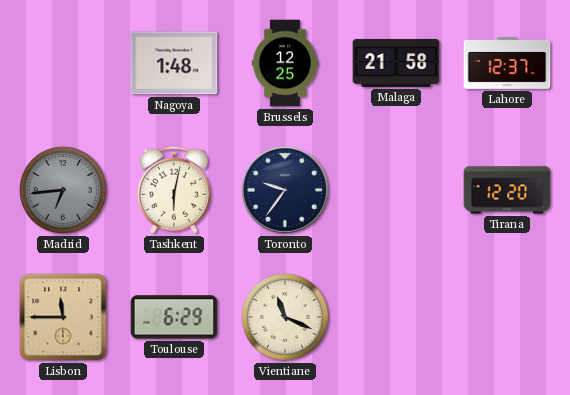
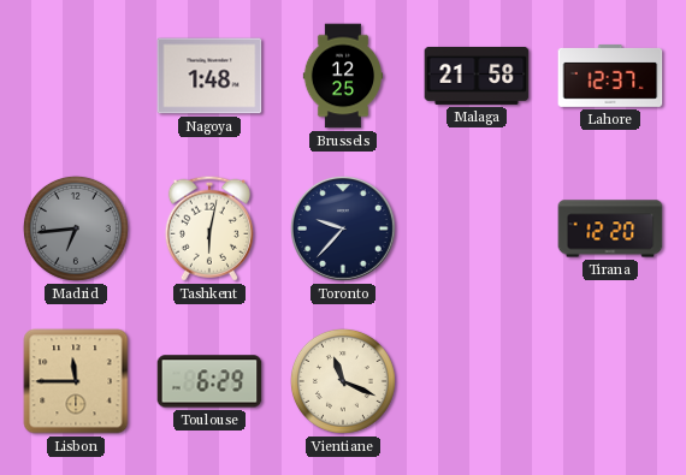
Toronto: 9:36 -> 9:37
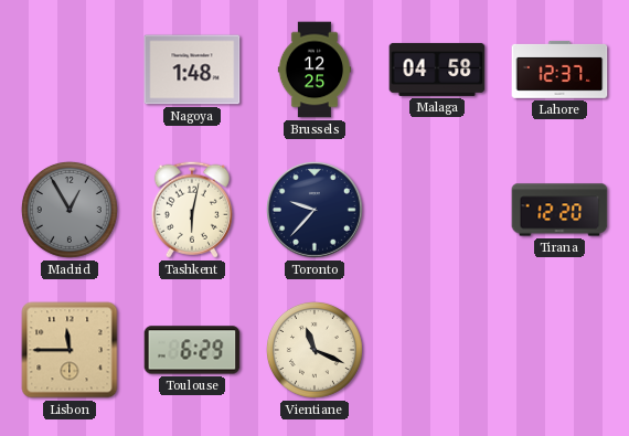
Malaga: 21:58 -> 04:58
Madrid: 6:44 -> 12:55
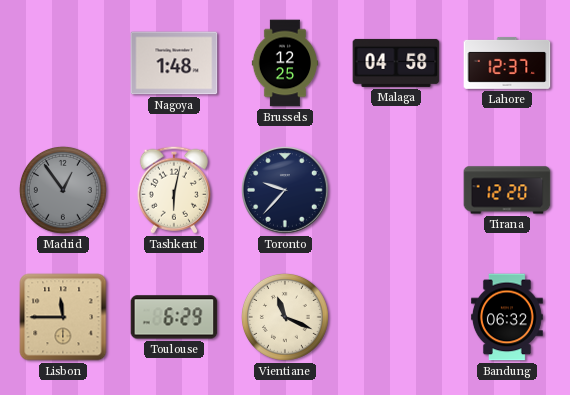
Madrid: 12:55 -> 12:54
Bandung: none -> 06:32
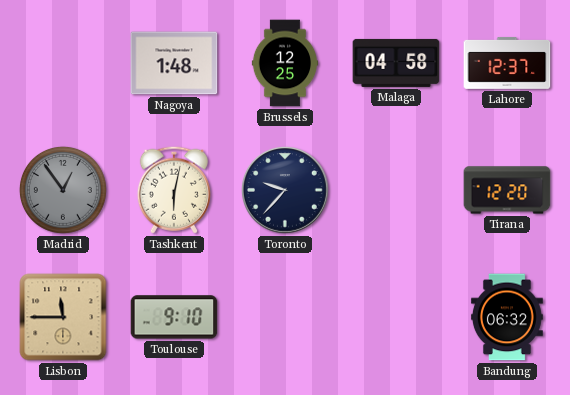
Toulouse: 6:29 -> 9:10
Vientiane: 11:19 -> none
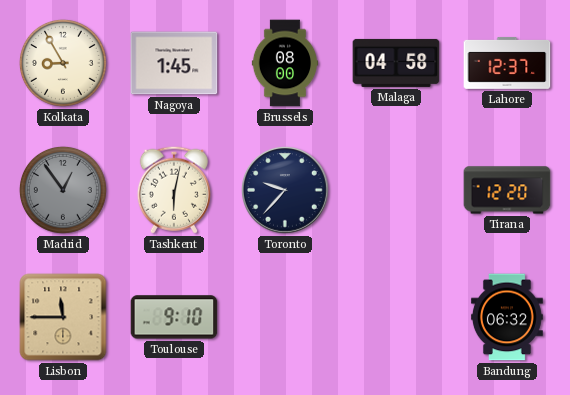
Kolkata: none -> 8:55
Nagoya: 1:48 -> 1:45
Brussels: 12:25 -> 08:00
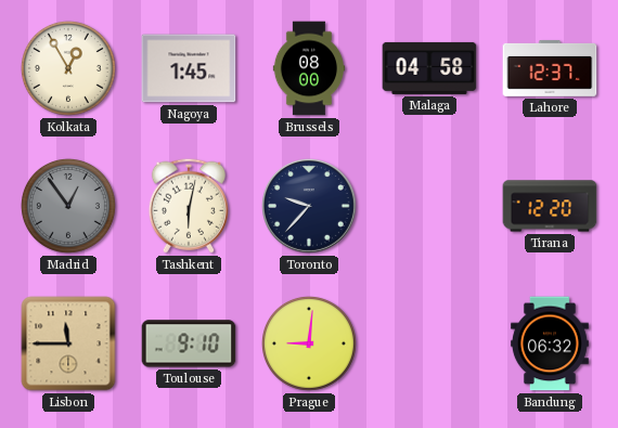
Kolkata: 8:55 -> 12:55
Prague: none -> 9:01
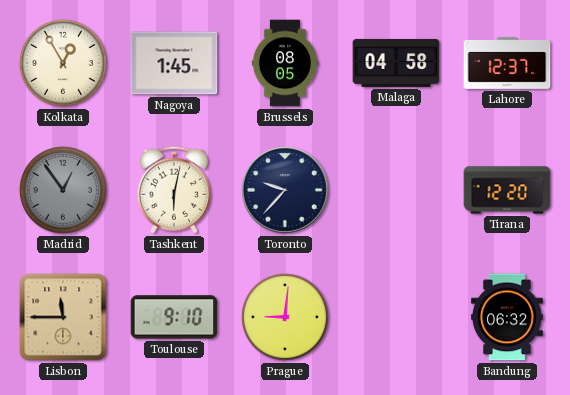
Brussels: 08:00 -> 08:05
